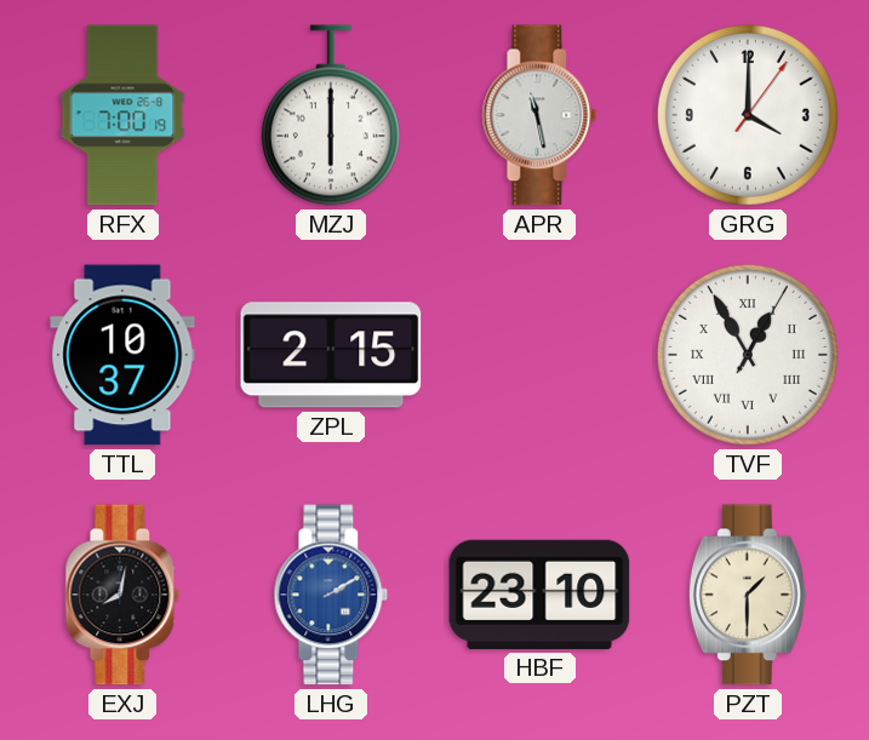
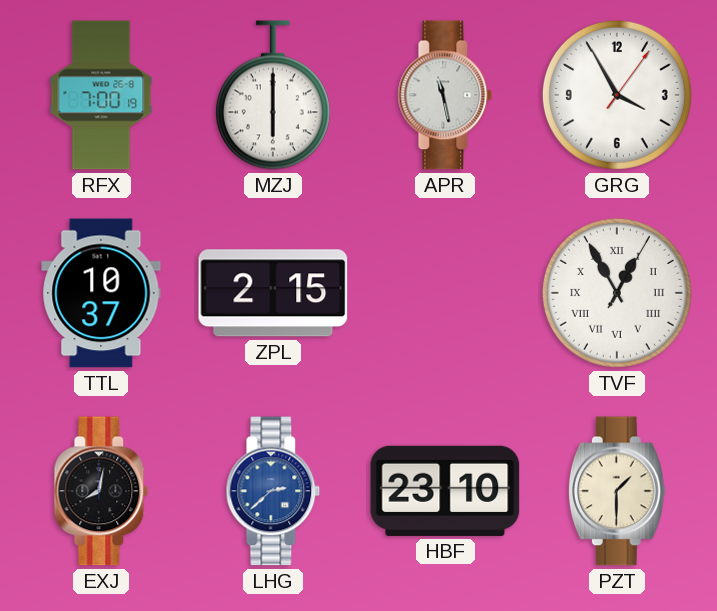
GRG: 4:00 -> 3:55
LHG: 2:10 -> 2:38
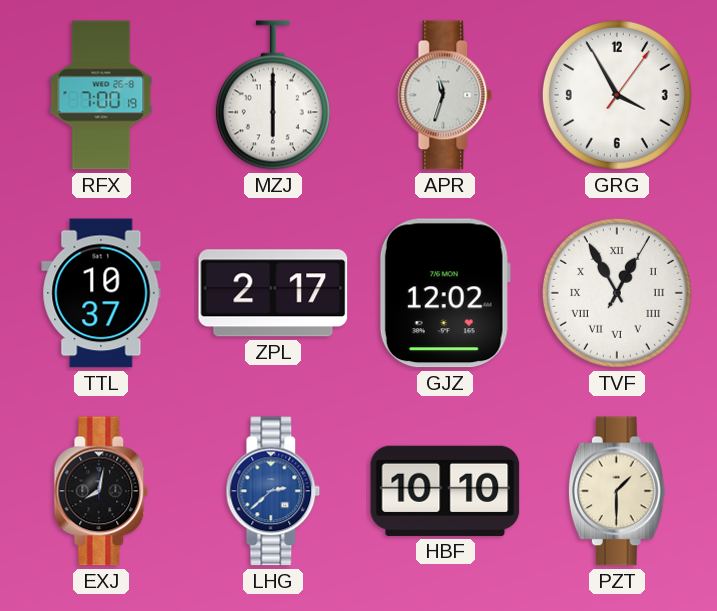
APR: 11:28 -> 11:33
ZPL: 2:15 -> 2:17
GJZ: none -> 12:02
HBF: 23:10 -> 10:10
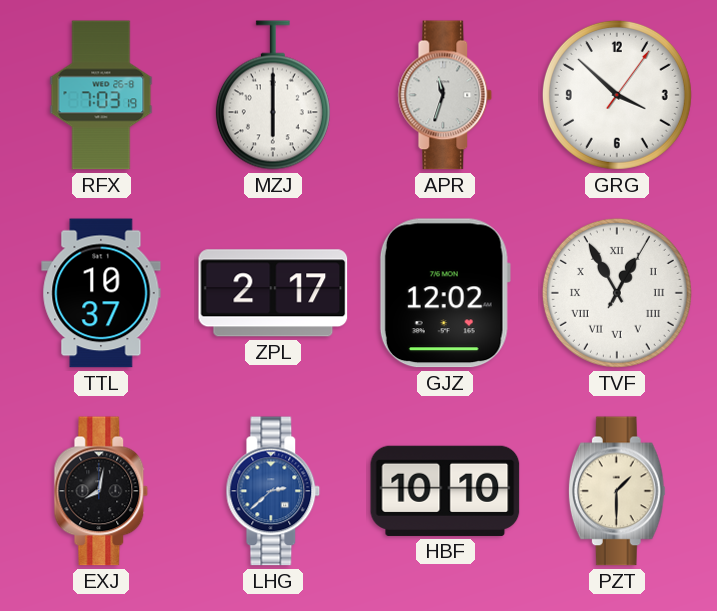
RFX: 7:00 -> 7:03
GRG: 3:55 -> 3:52
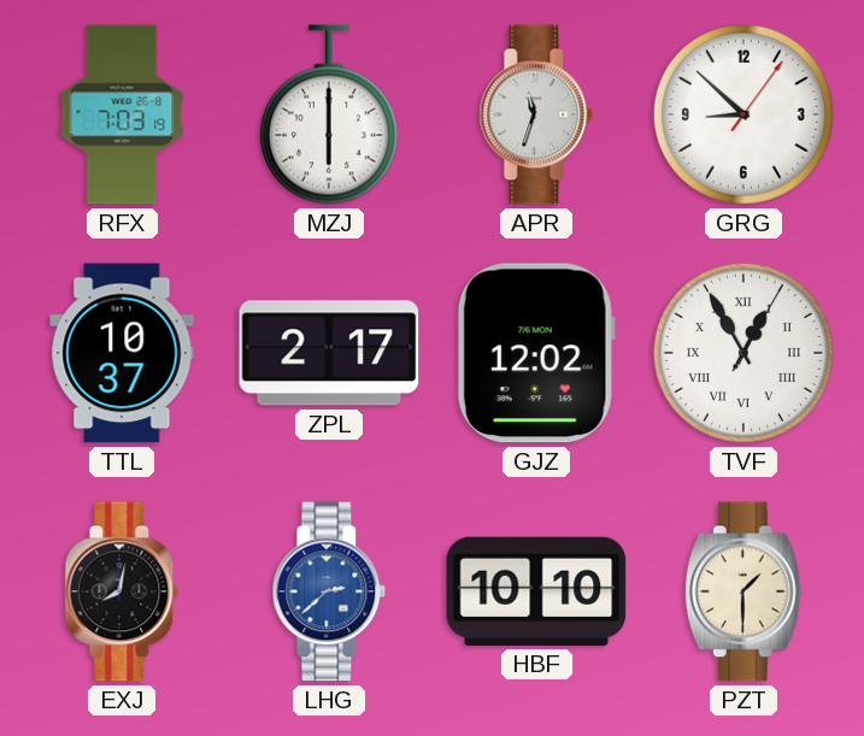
GRG: 3:52 -> 8:52
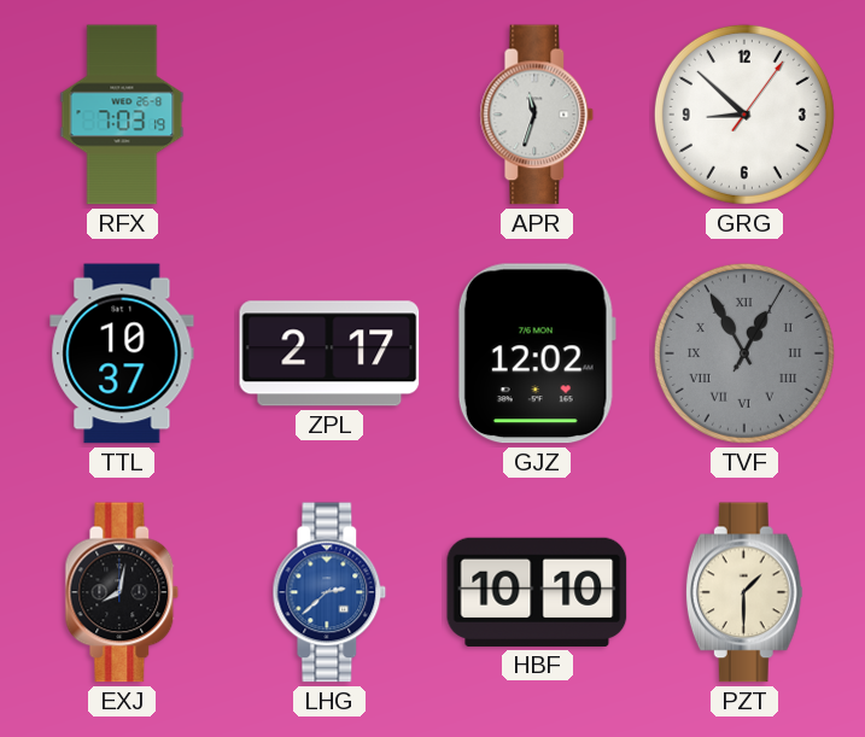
MZJ: 6:00 -> none
TVF dial: white -> grey
